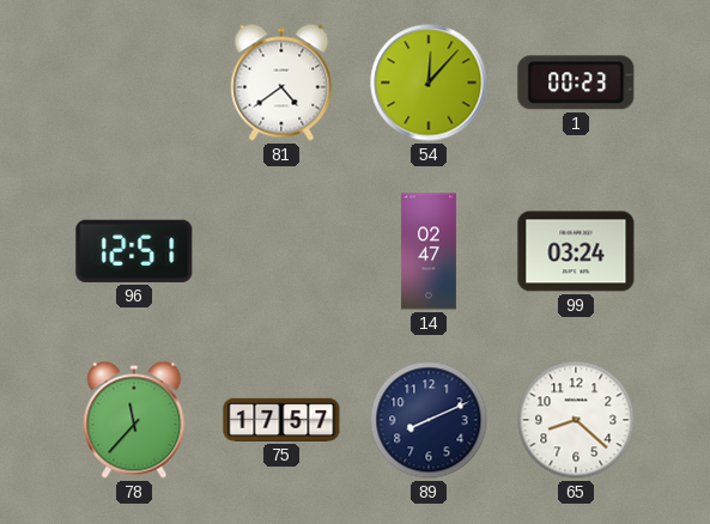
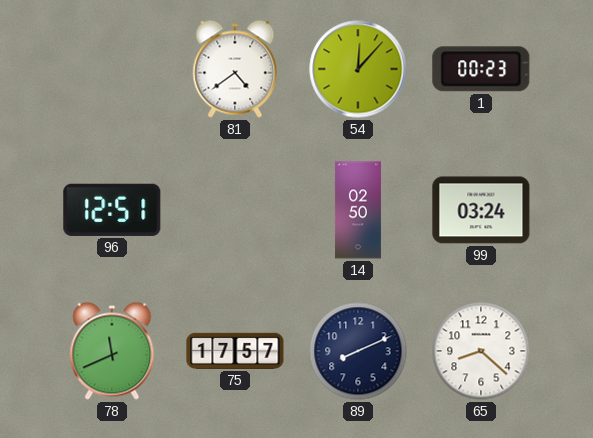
14: 02:47 -> 02:50
78: 11:37 -> 11:41
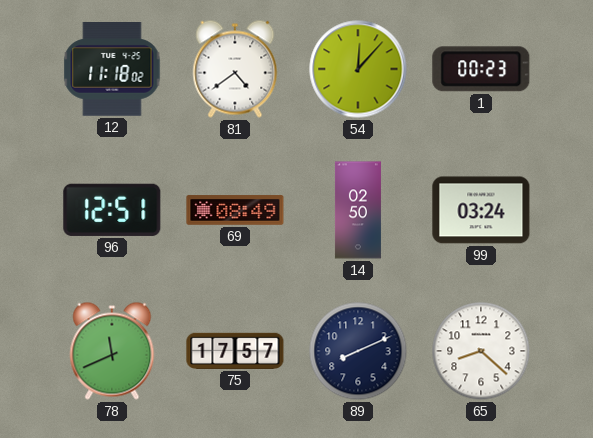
12: none -> 11:18
69: none -> 08:49
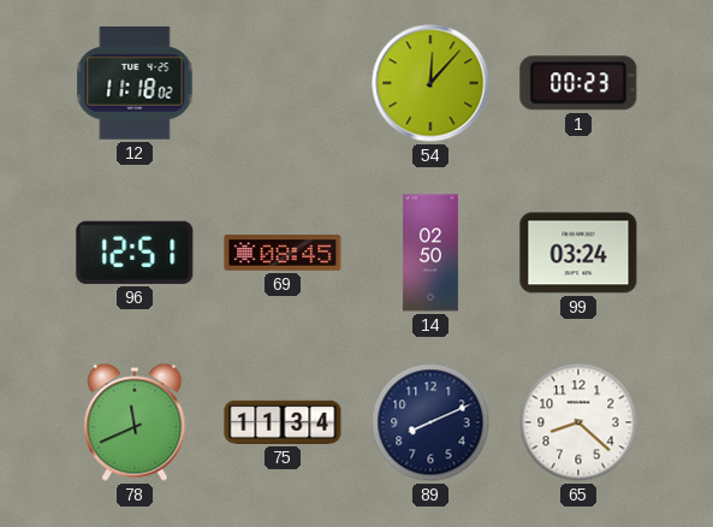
81: 4:39 -> none
69: 08:49 -> 08:45
75: 17:57 -> 11:34
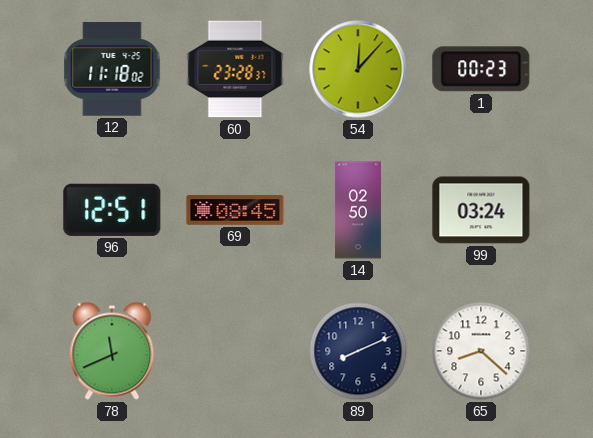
60: none -> 23:28
75: 11:34 -> none
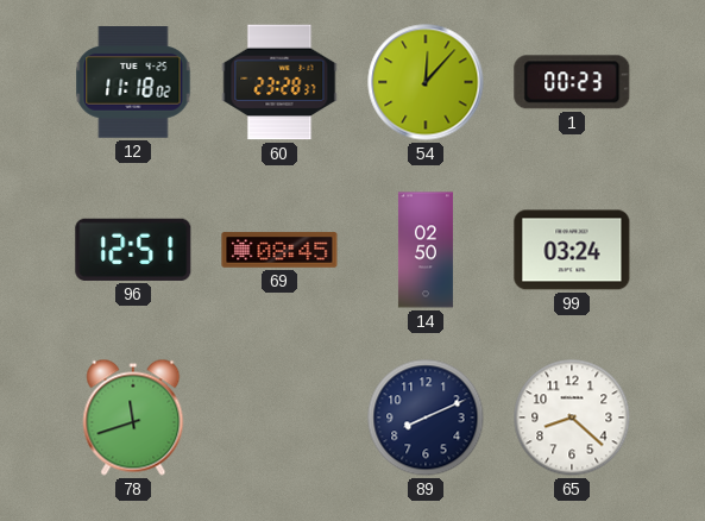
78: 11:41 -> 11:42
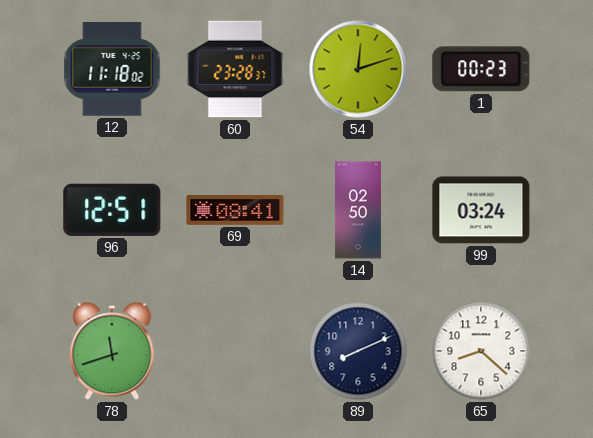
54: 12:07 -> 12:12
69: 08:45 -> 08:41
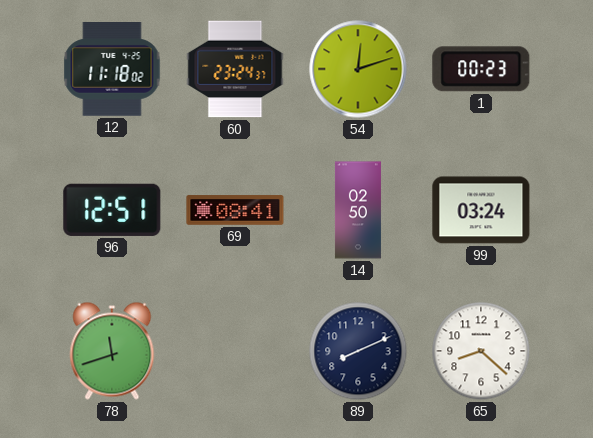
60: 23:28 -> 23:24
